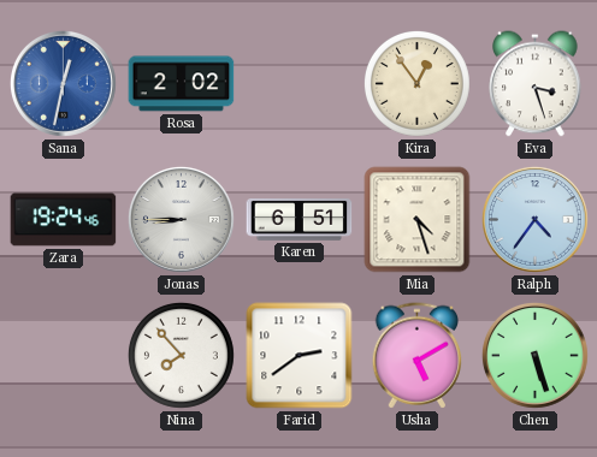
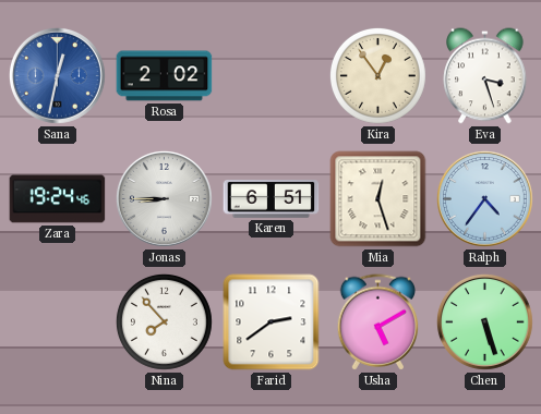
Mia: 4:27 -> 12:27
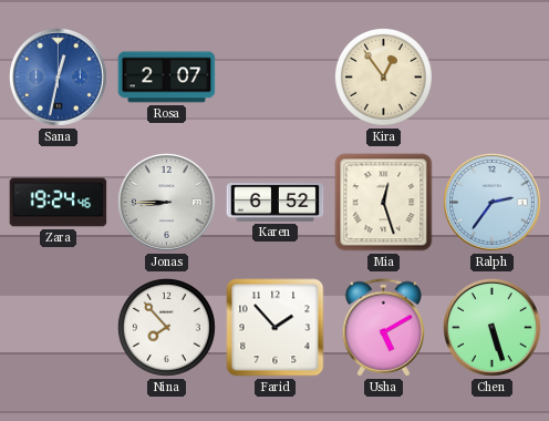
Rosa: 2:02 -> 2:07
Eva: 3:27 -> none
Karen: 6:51 -> 6:52
Ralph: 4:36 -> 2:36
Farid: 2:39 -> 1:53
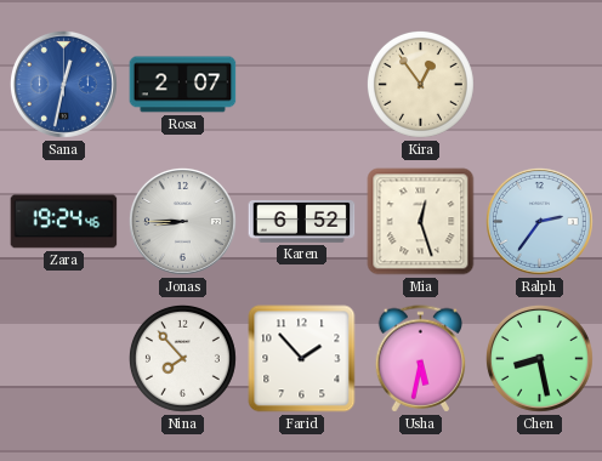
Usha: 5:10 -> 5:32
Chen: 5:27 -> 8:28
